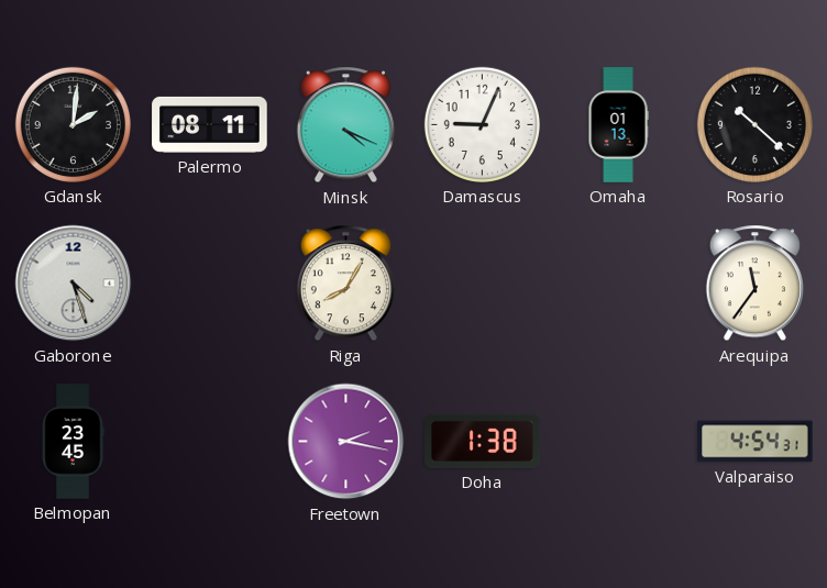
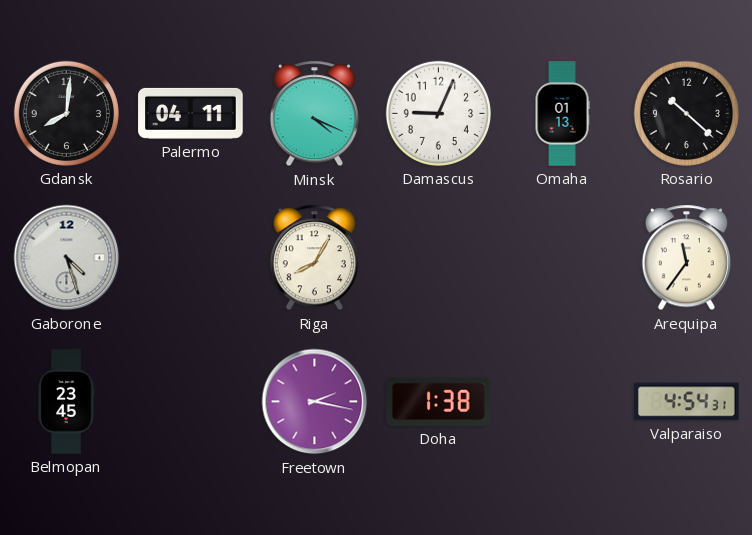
Gdansk: 2:01 -> 8:01
Palermo: 08:11 -> 04:11
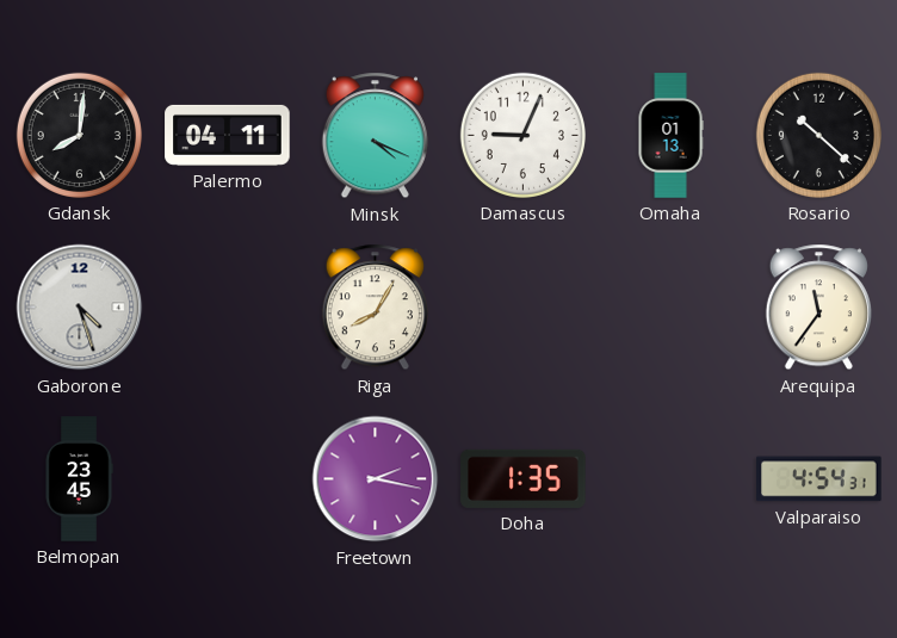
Doha: 1:38 -> 1:35
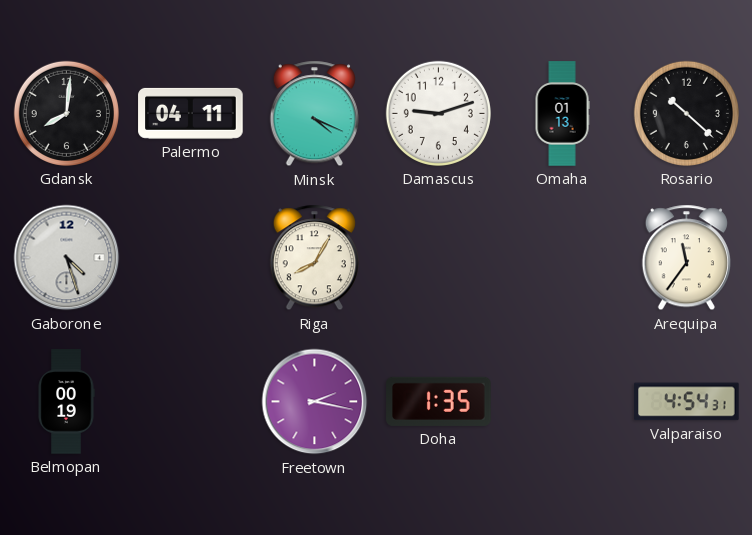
Damascus: 9:04 -> 9:12
Belmopan: 23:45 -> 00:19
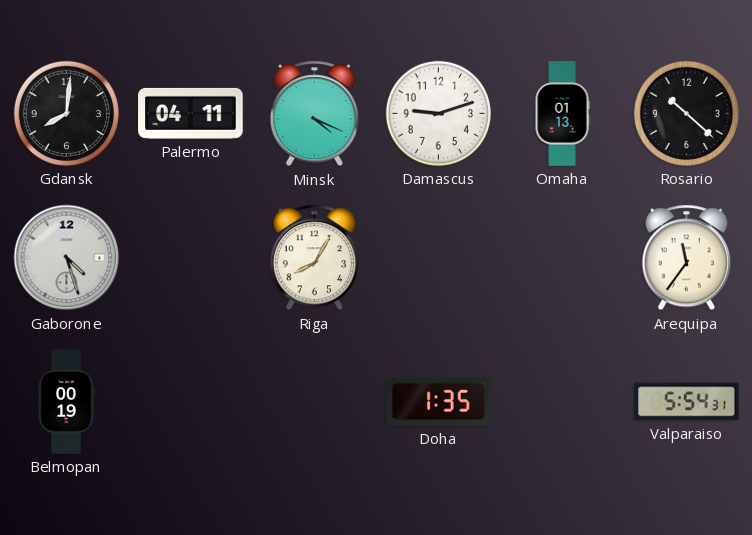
Freetown: 2:17 -> none
Valparaiso: 4:54 -> 5:54
